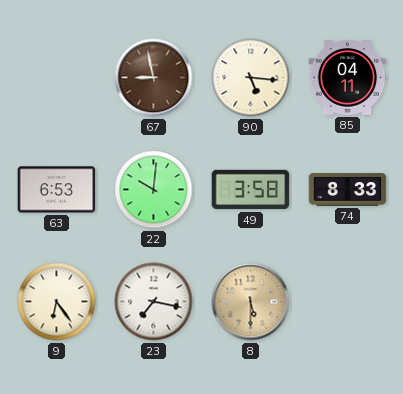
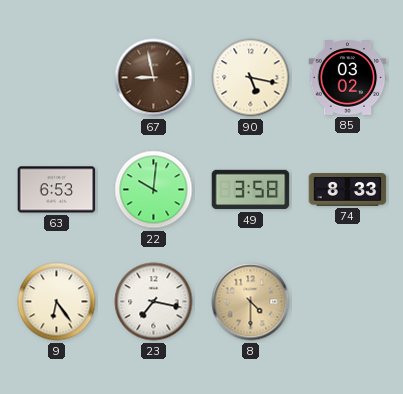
90: 5:16 -> 5:17
85: 04:11 -> 03:02
8: 5:30 -> 4:30
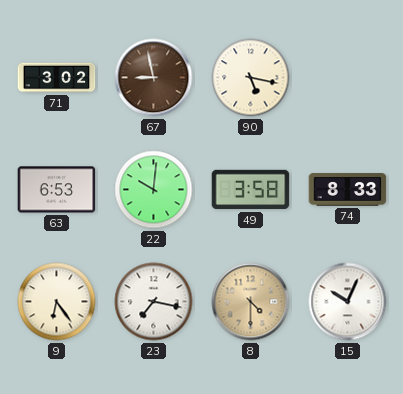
71: none -> 3:02
85: 03:02 -> none
15: none -> 10:04
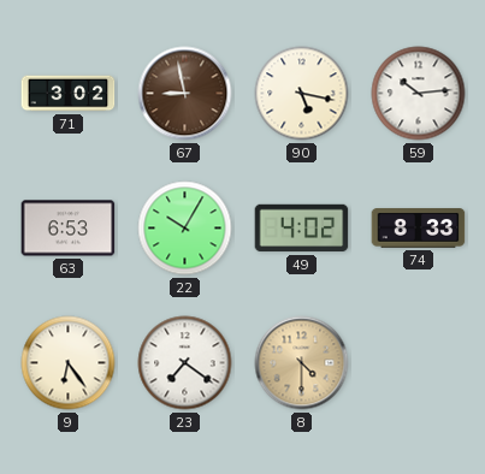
59: none -> 10:14
22: 10:01 -> 10:05
49: 3:58 -> 4:02
23: 7:17 -> 7:21
15: 10:04 -> none
